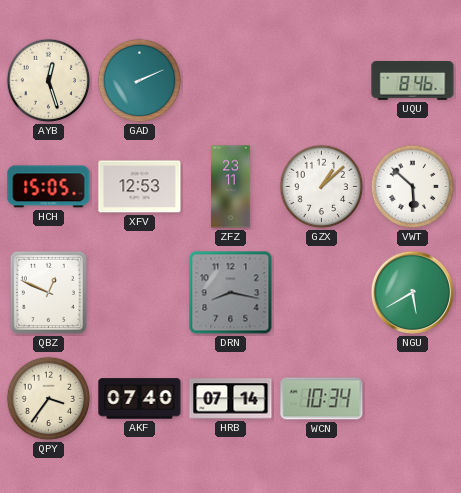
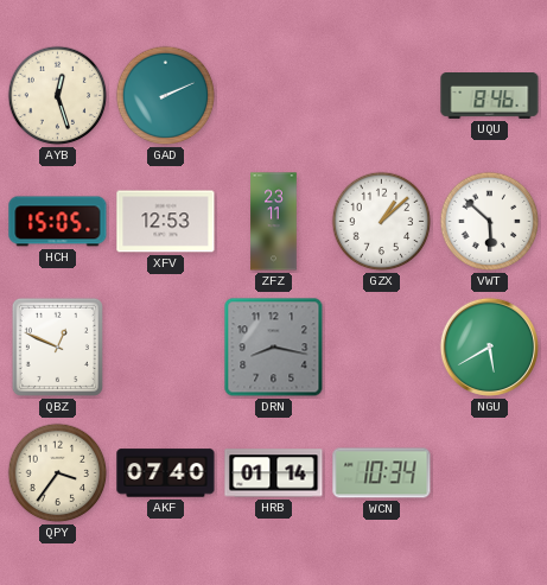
HRB: 07:14 -> 01:14
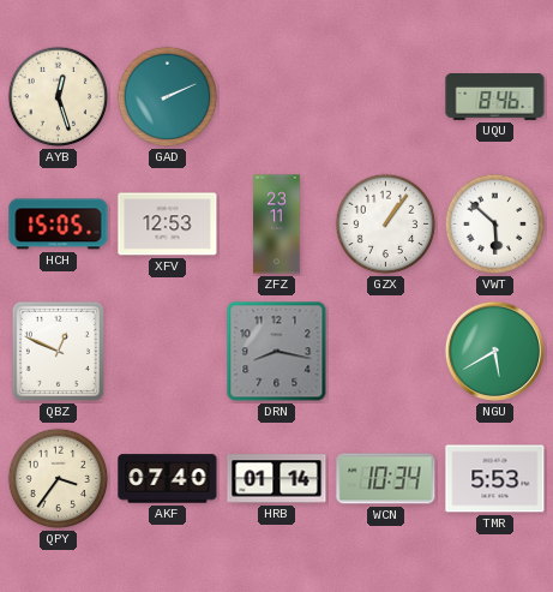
GZX: 1:08 -> 1:06
TMR: none -> 5:53
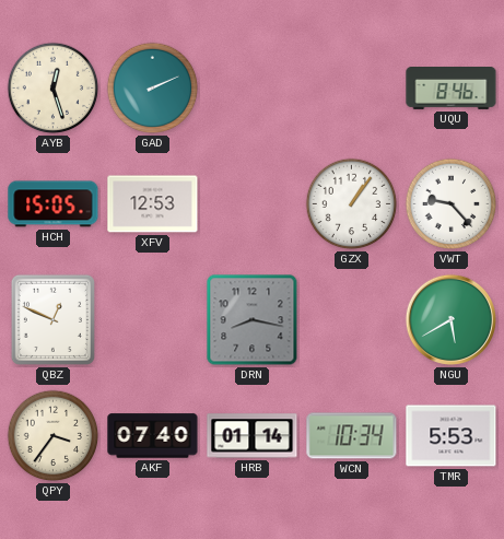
ZFZ: 23:11 -> none
VWT: 5:52 -> 9:23
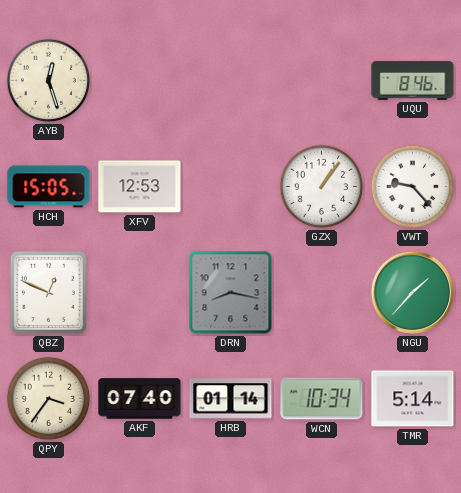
GAD: 2:11 -> none
NGU: 5:40 -> 1:37
TMR: 5:53 -> 5:14
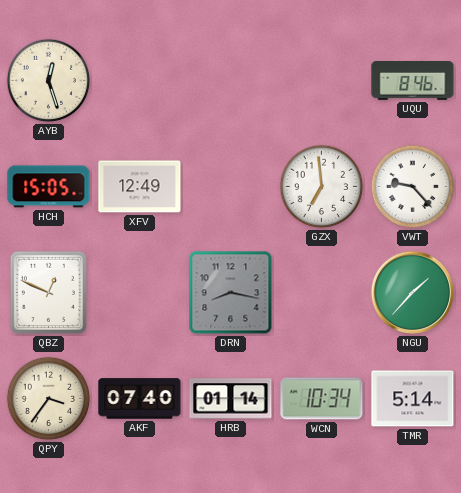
XFV: 12:53 -> 12:49
GZX: 1:06 -> 6:59
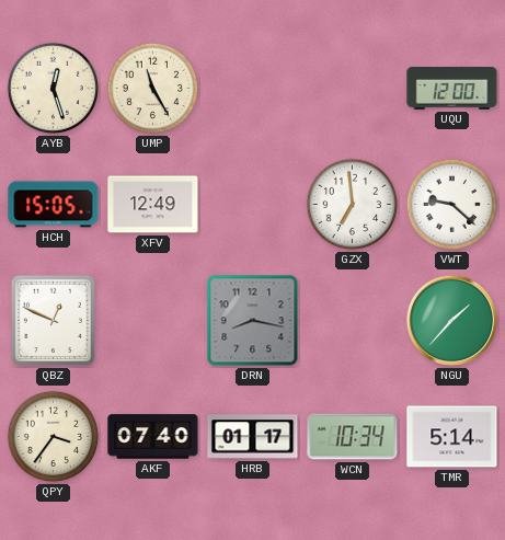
UMP: none -> 11:25
UQU: 8:46 -> 12:00
VWT: 9:23 -> 9:22
HRB: 01:14 -> 01:17
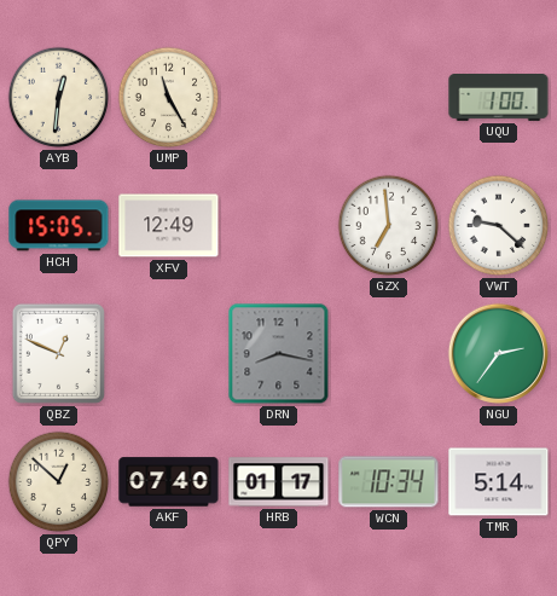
AYB: 12:27 -> 12:31
UQU: 12:00 -> 1:00
NGU: 1:37 -> 2:36
QPY: 3:36 -> 12:52
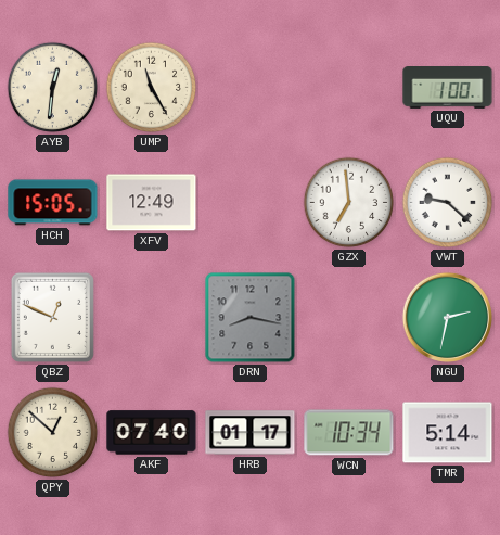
NGU: 2:36 -> 2:32
